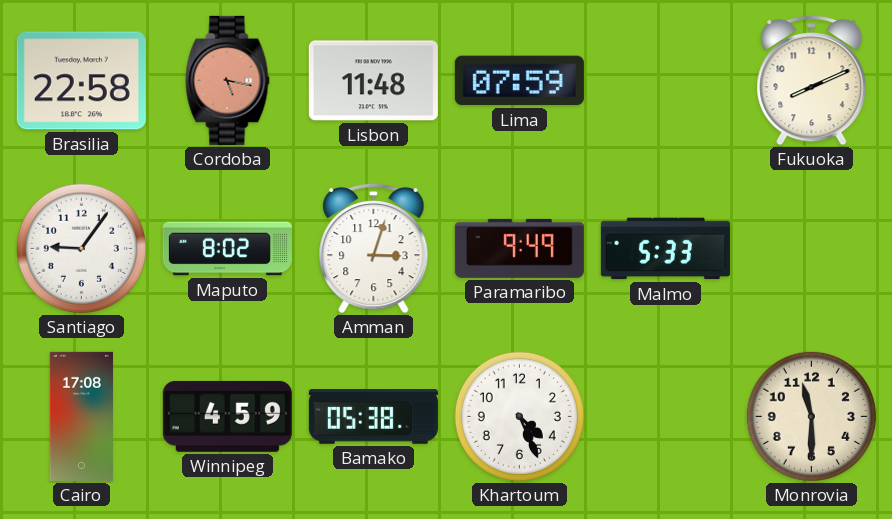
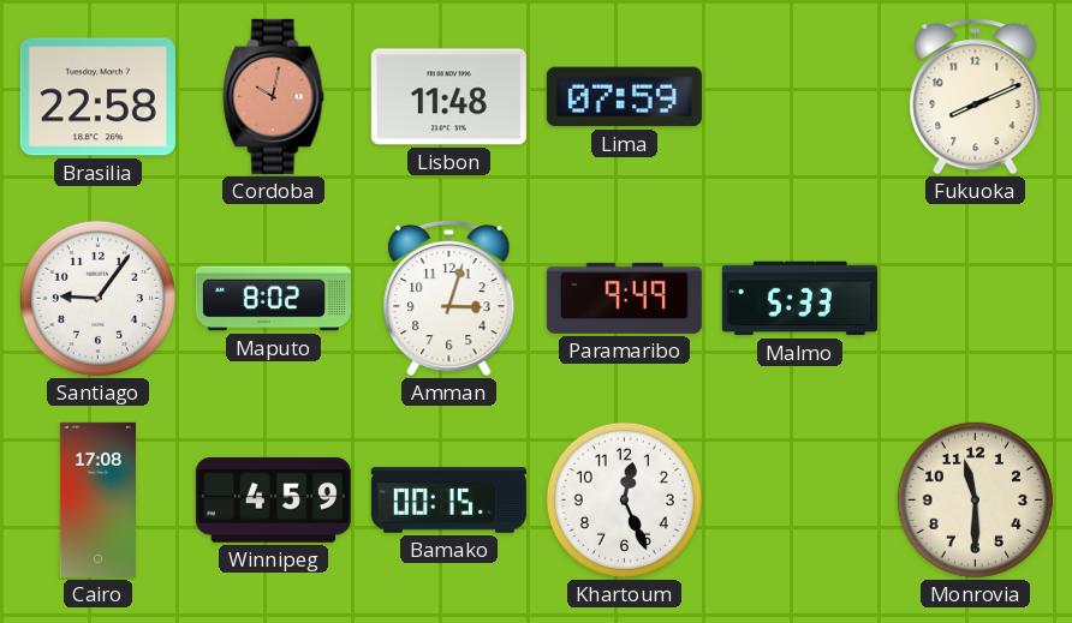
Cordoba: 5:17 -> 10:02
Bamako: 05:38 -> 00:15
Khartoum: 4:26 -> 12:26
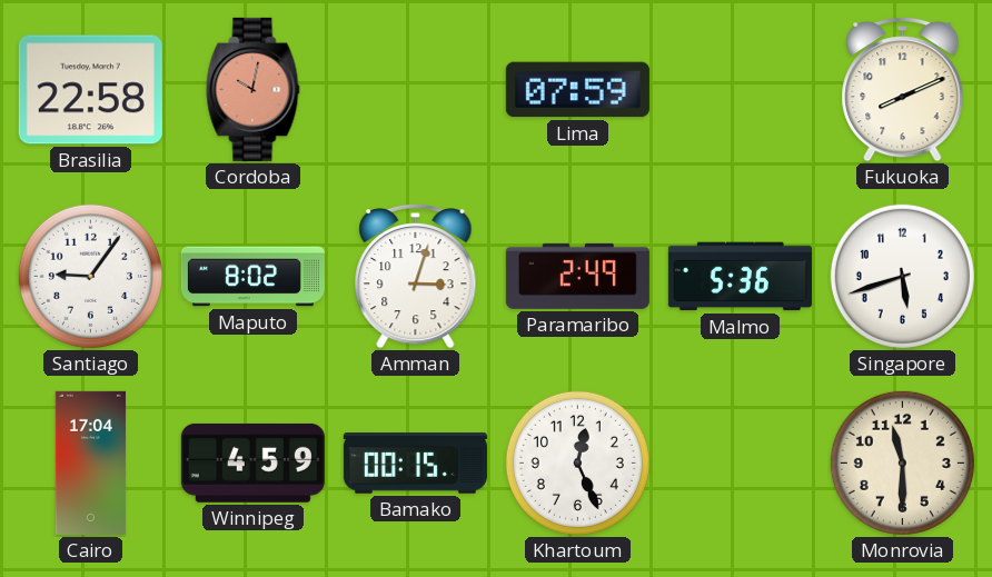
Lisbon: 11:48 -> none
Paramaribo: 9:49 -> 2:49
Malmo: 5:33 -> 5:36
Singapore: none -> 5:42
Cairo: 17:08 -> 17:04
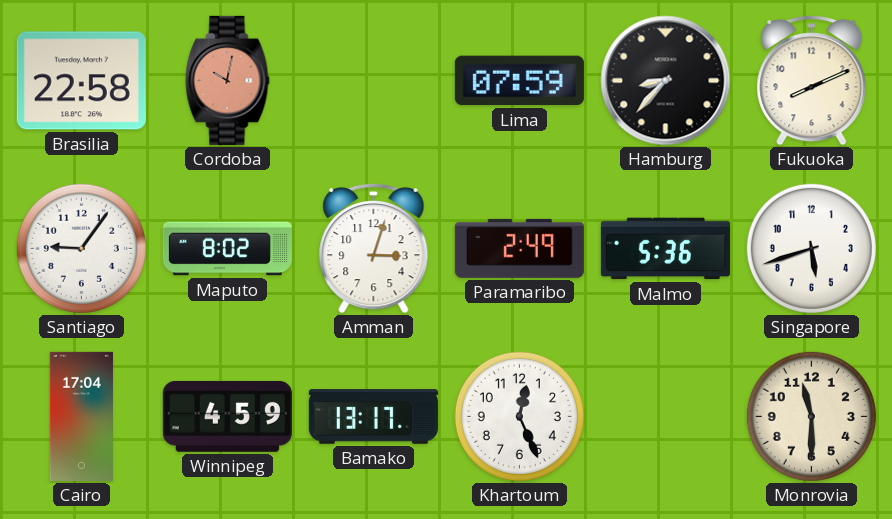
Hamburg: none -> 8:37
Bamako: 00:15 -> 13:17
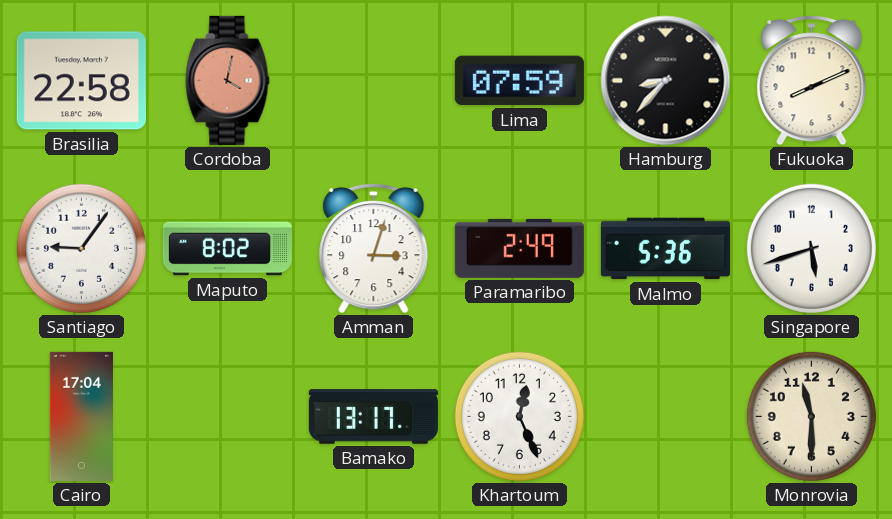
Cordoba: 10:02 -> 4:02
Winnipeg: 4:59 -> none
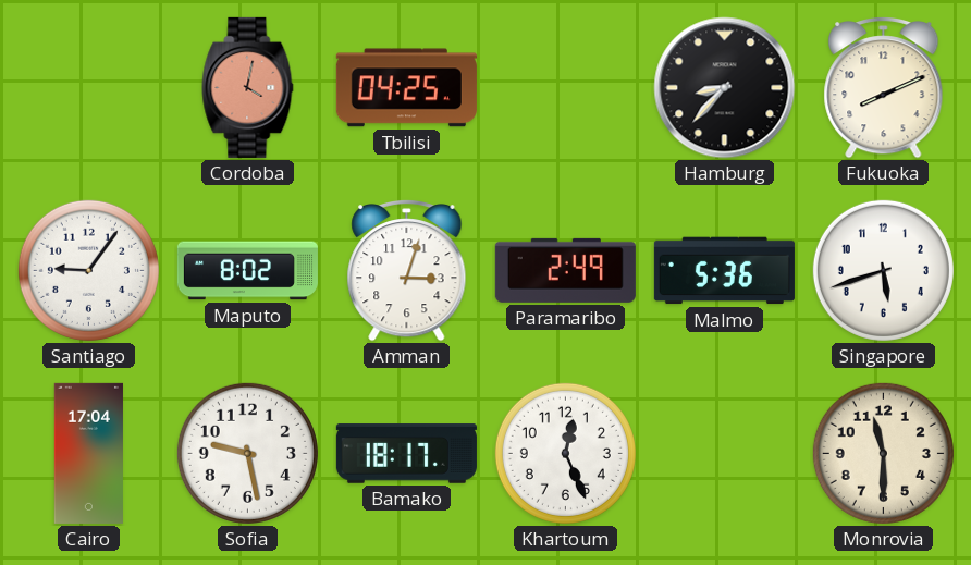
Brasilia: 22:58 -> none
Tbilisi: none -> 04:25
Lima: 07:59 -> none
Sofia: none -> 9:28
Bamako: 13:17 -> 18:17
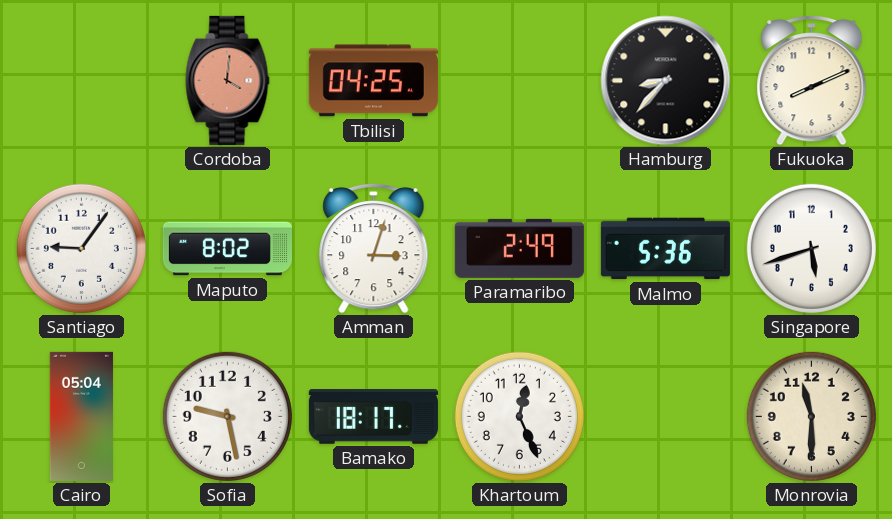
Cordoba: 4:02 -> 4:01
Cairo: 17:04 -> 05:04
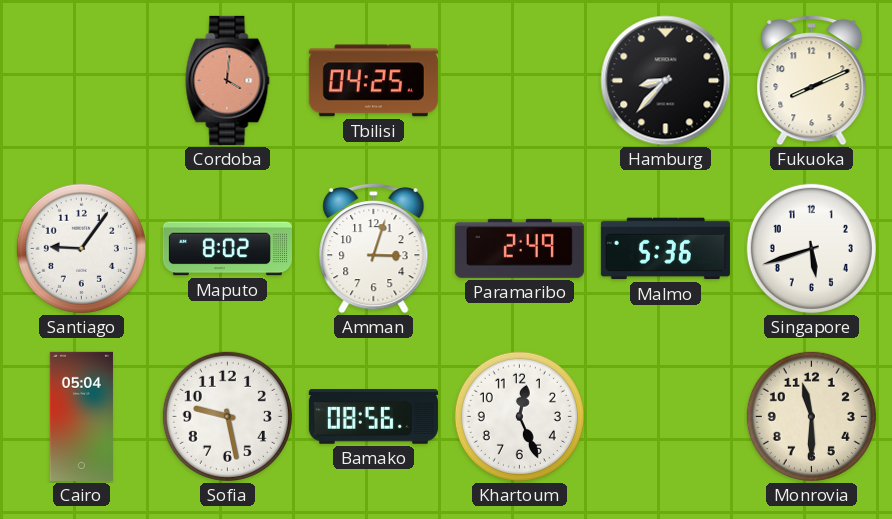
Bamako: 18:17 -> 08:56
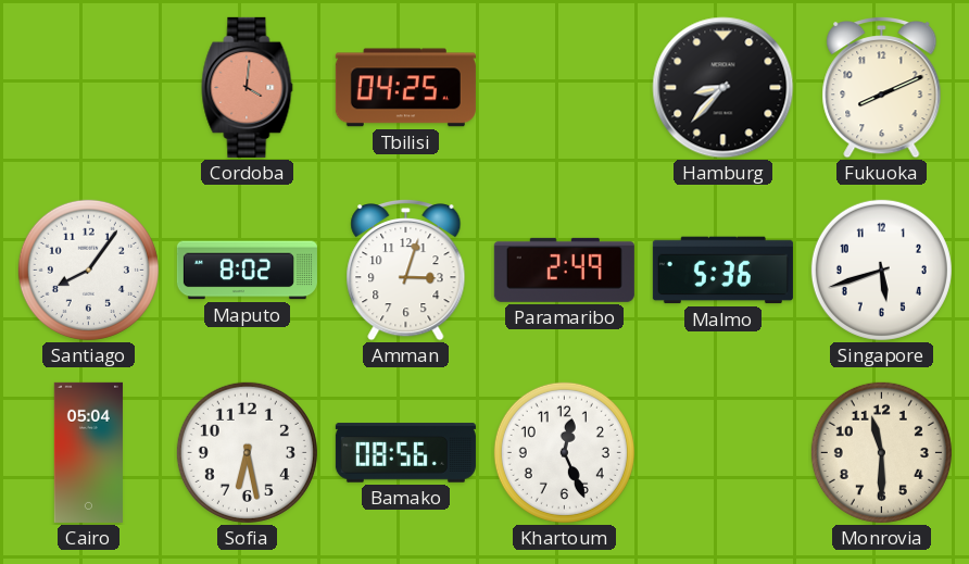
Santiago: 9:06 -> 8:06
Sofia: 9:28 -> 6:28
